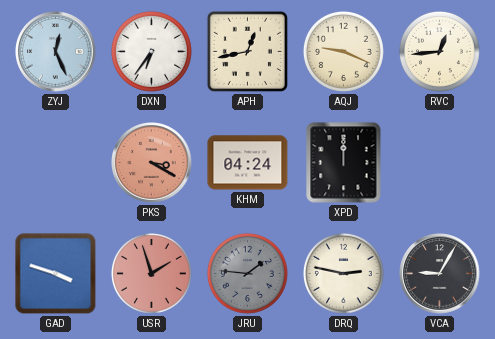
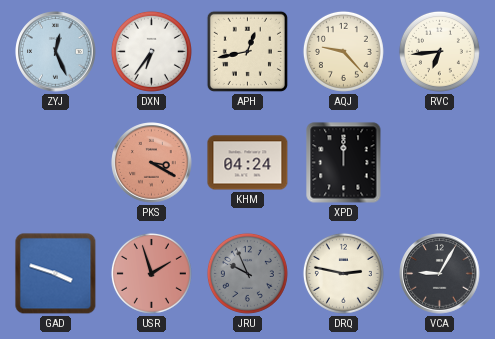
AQJ: 9:19 -> 9:23
RVC: 12:44 -> 6:44
JRU: 1:46 -> 9:56
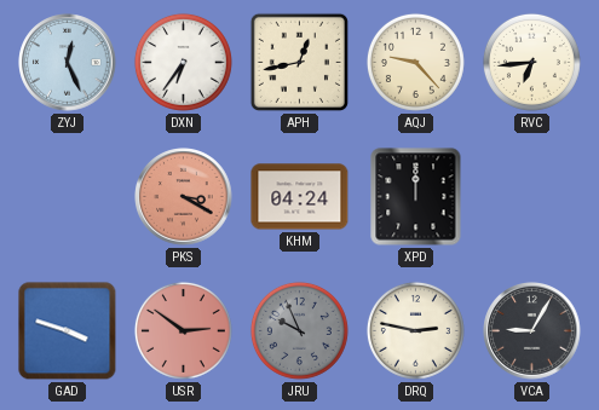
USR: 1:57 -> 2:51
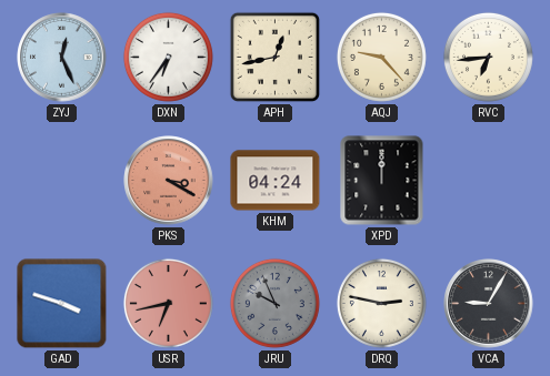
USR: 2:51 -> 6:43
